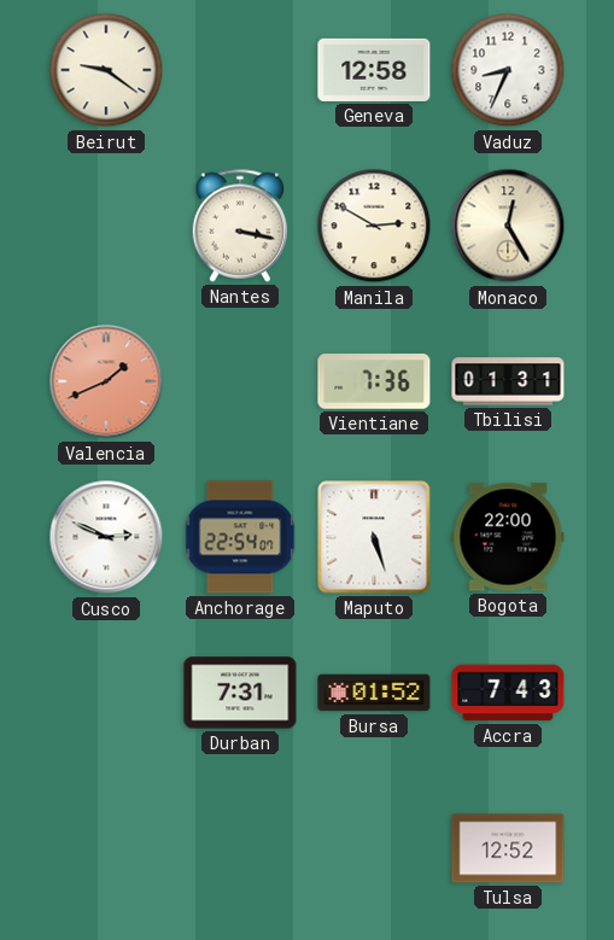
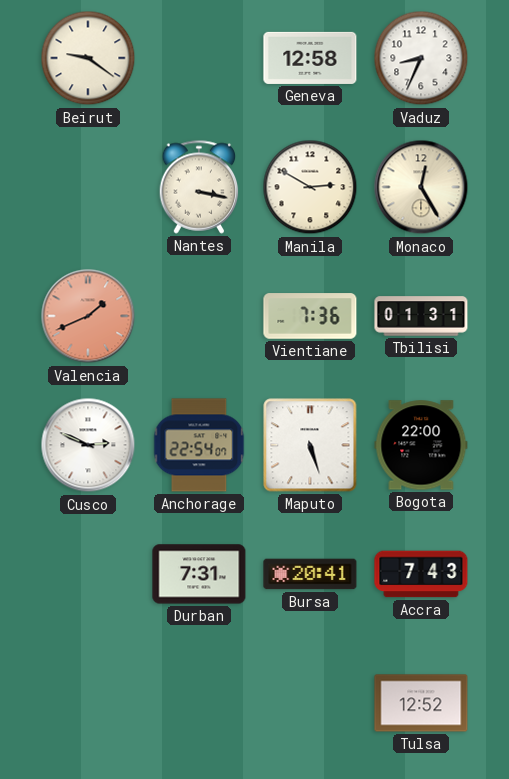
Bursa: 01:52 -> 20:41
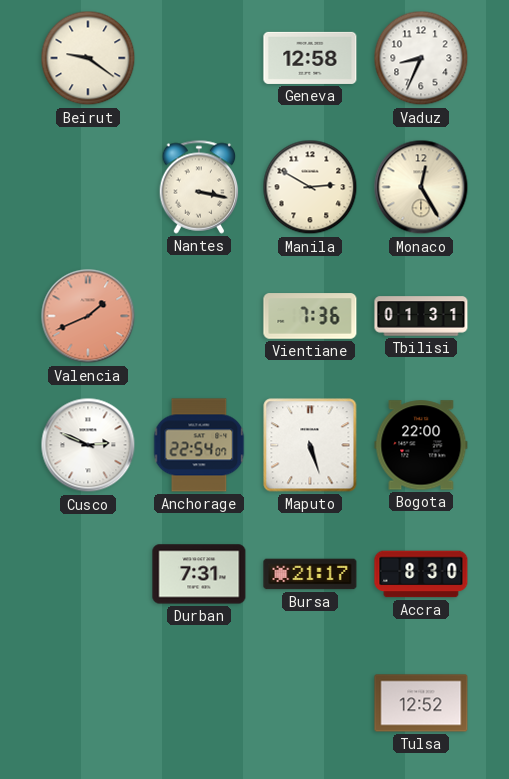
Bursa: 20:41 -> 21:17
Accra: 7:43 -> 8:30
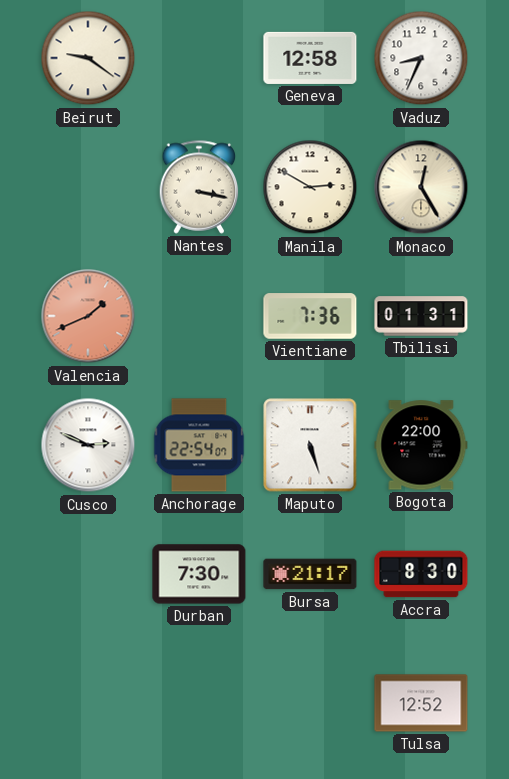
Durban: 7:31 -> 7:30
